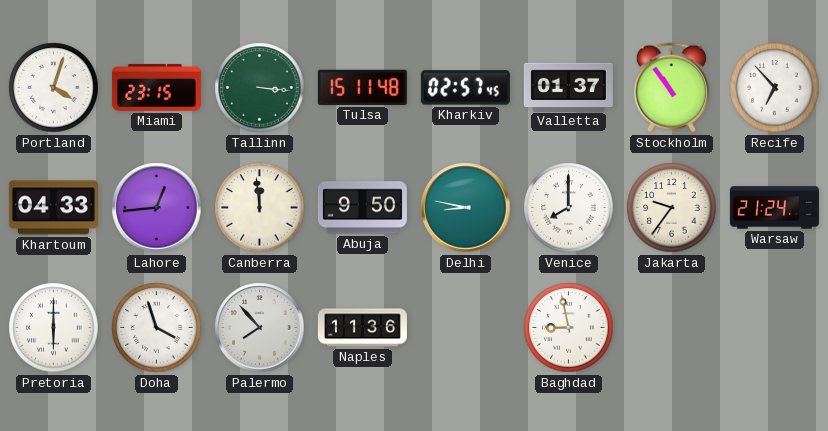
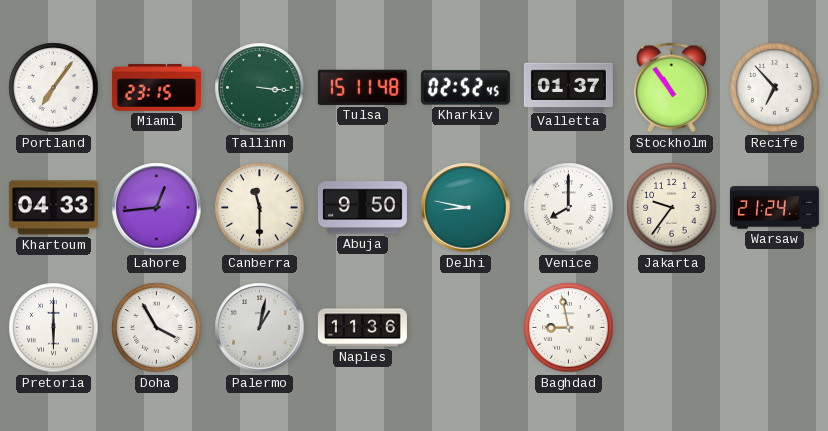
Portland: 4:03 -> 7:06
Kharkiv: 02:57 -> 02:52
Canberra: 11:59 -> 11:30
Doha: 3:57 -> 3:55
Palermo: 7:53 -> 1:02
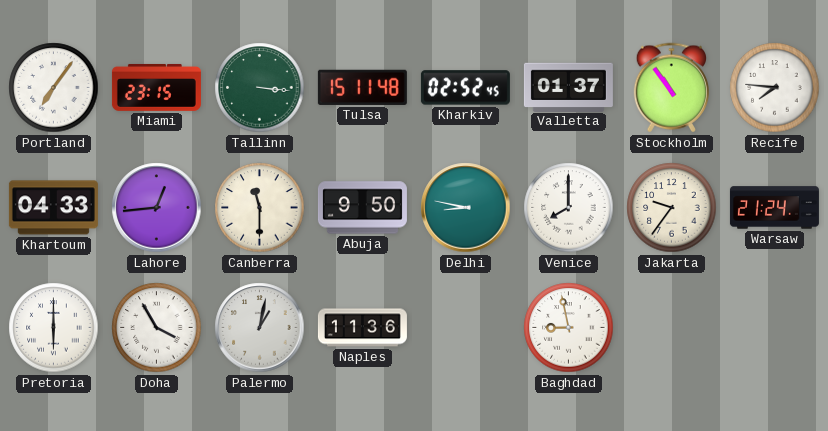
Recife: 6:53 -> 7:46
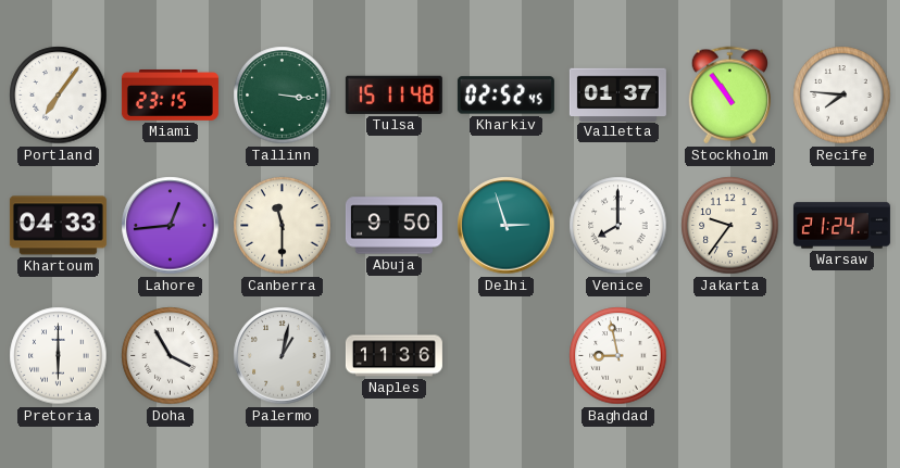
Delhi: 8:47 -> 2:57
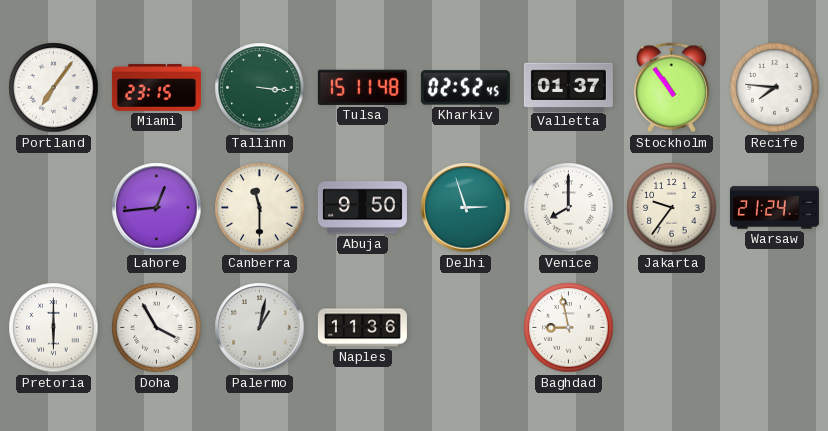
Khartoum: 04:33 -> none
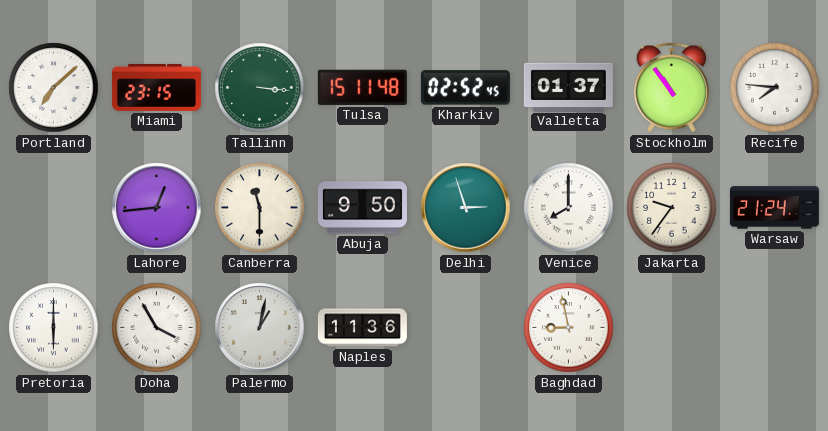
Portland: 7:06 -> 7:08
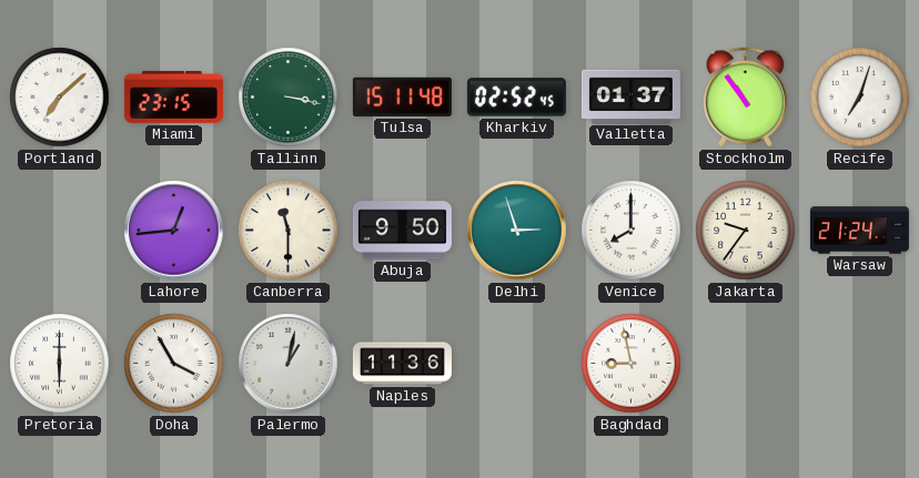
Tallinn: 3:16 -> 3:17
Recife: 7:46 -> 7:03
